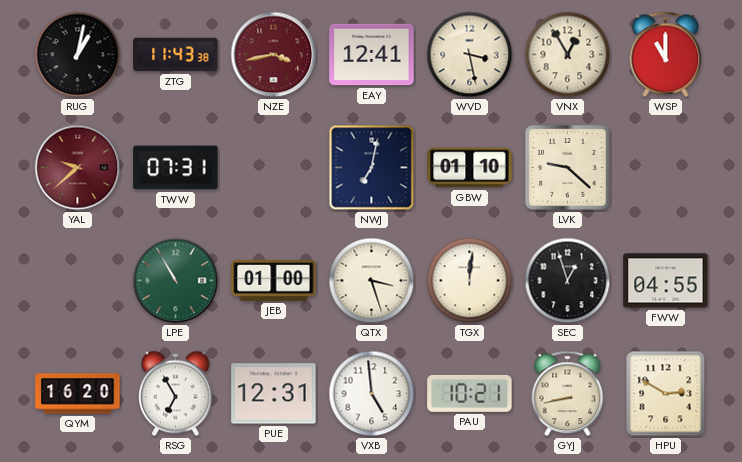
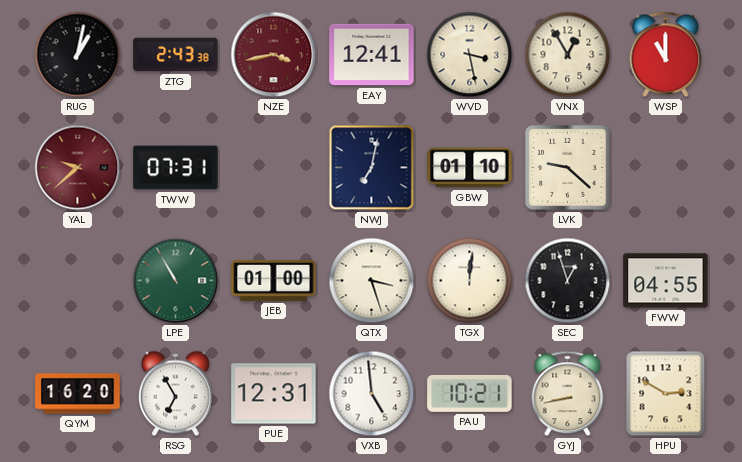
ZTG: 11:43 -> 2:43
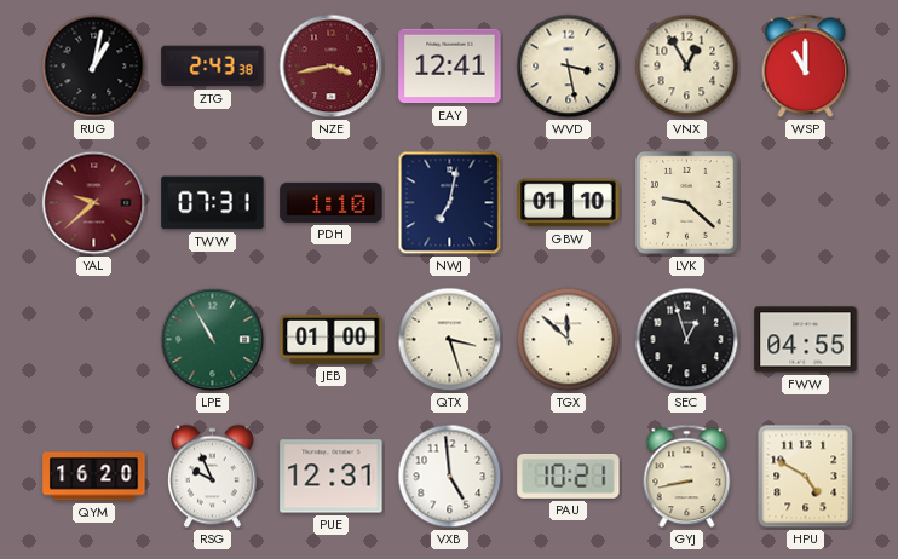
PDH: none -> 1:10
TGX: 12:01 -> 11:52
RSG: 6:55 -> 9:56
HPU: 2:50 -> 4:50
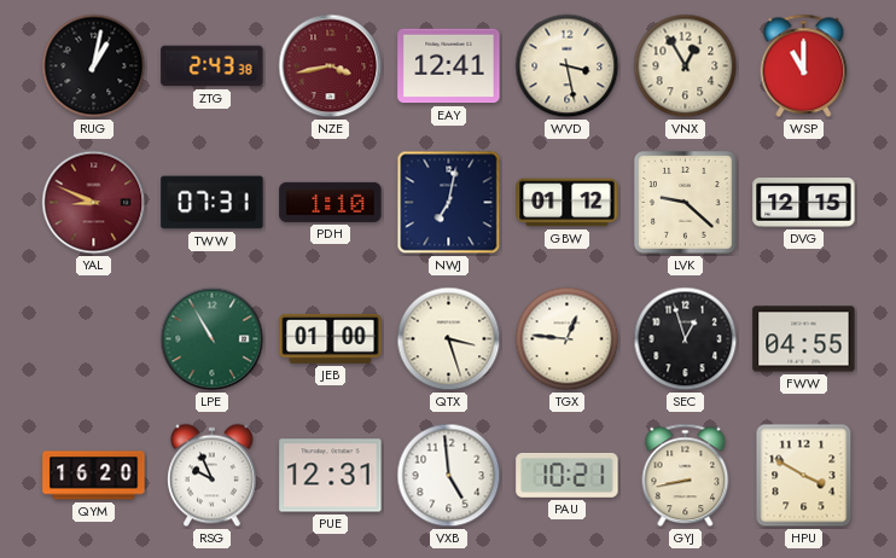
YAL: 9:38 -> 8:49
GBW: 01:10 -> 01:12
DVG: none -> 12:15
TGX: 11:52 -> 12:46
HPU: 4:50 -> 3:50
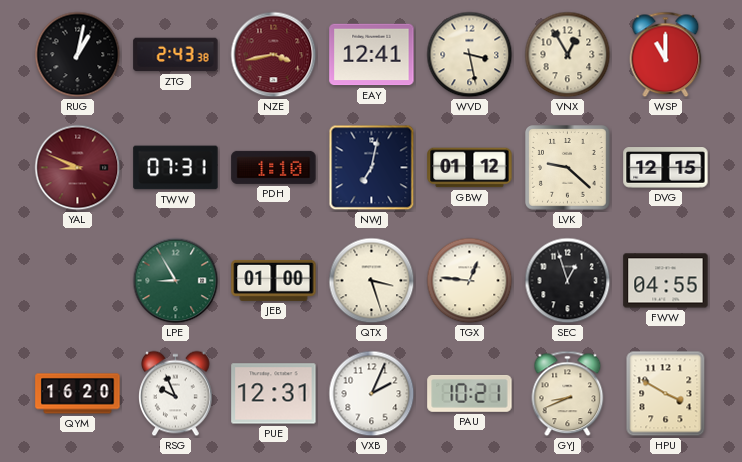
LPE: 10:55 -> 8:55
VXB: 4:59 -> 2:04
GYJ: 8:43 -> 8:41
